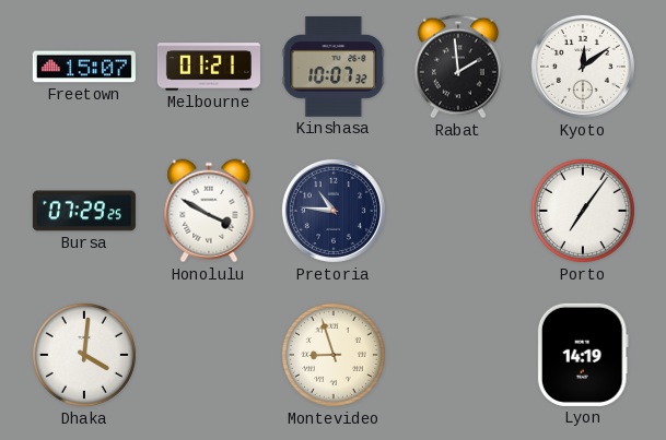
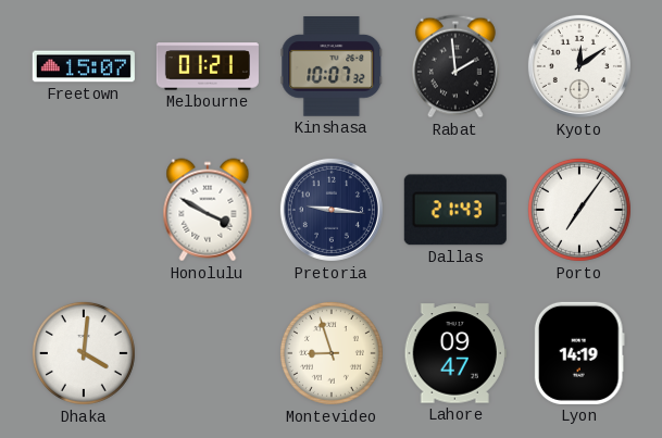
Bursa: 07:29 -> none
Pretoria: 10:46 -> 9:16
Dallas: none -> 21:43
Lahore: none -> 09:47
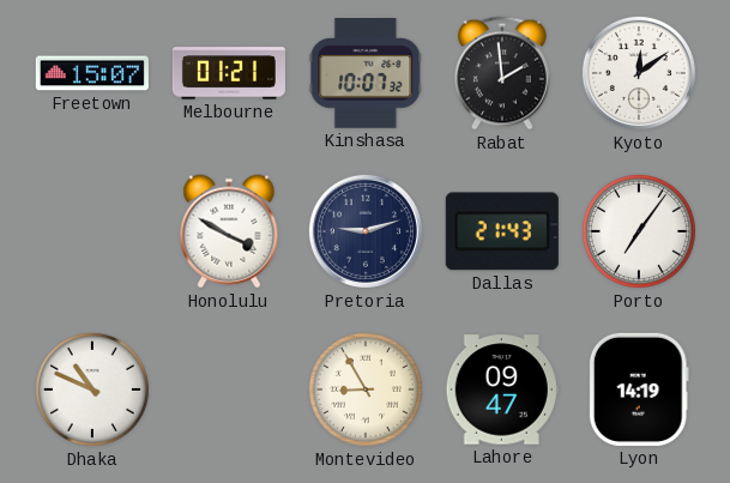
Pretoria: 9:16 -> 9:12
Dhaka: 4:01 -> 10:49
Montevideo: 8:57 -> 8:55
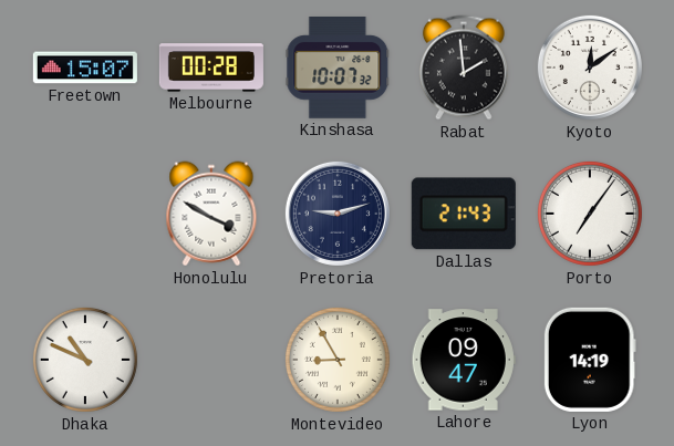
Melbourne: 01:21 -> 00:28
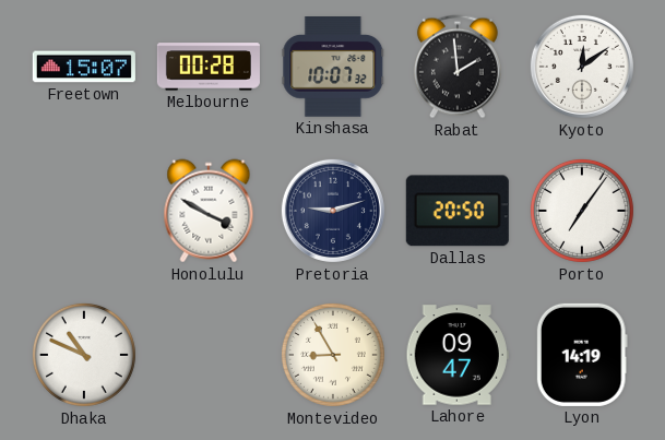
Dallas: 21:43 -> 20:50
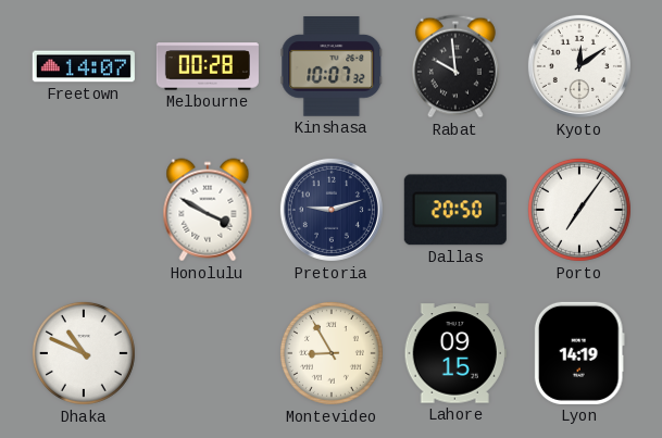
Freetown: 15:07 -> 14:07
Rabat: 1:59 -> 9:59
Lahore: 09:47 -> 09:15
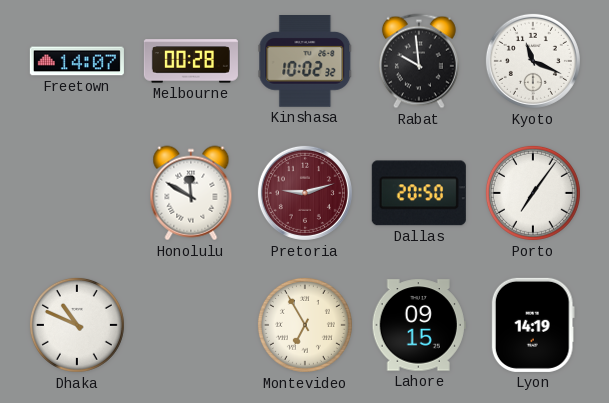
Kinshasa: 10:07 -> 10:02
Kyoto: 12:09 -> 11:19
Honolulu: 3:50 -> 11:50
Pretoria dial: navy -> burgundy
Montevideo: 8:55 -> 6:55
